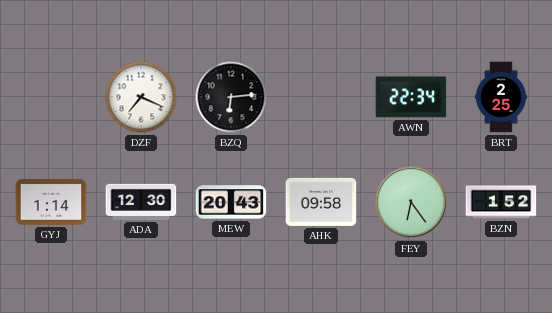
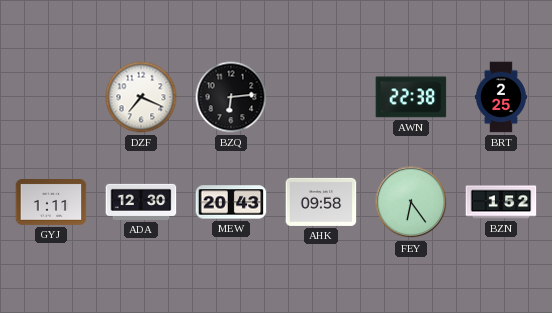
AWN: 22:34 -> 22:38
GYJ: 1:14 -> 1:11
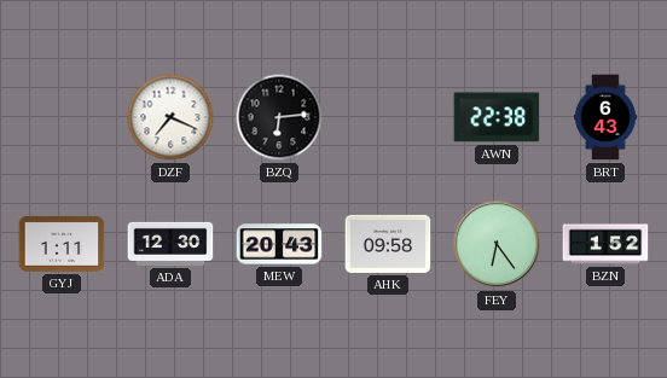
BRT: 2:25 -> 6:43
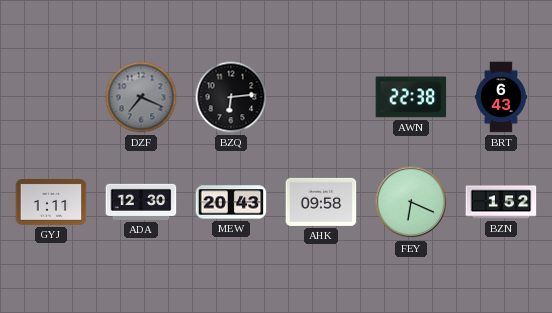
DZF dial: white -> grey
FEY: 6:24 -> 6:19
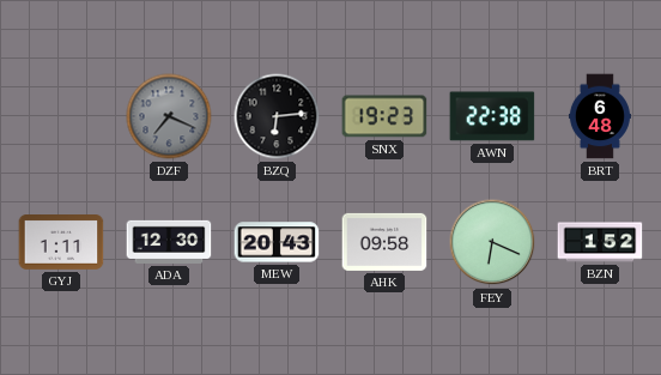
SNX: none -> 19:23
BRT: 6:43 -> 6:48
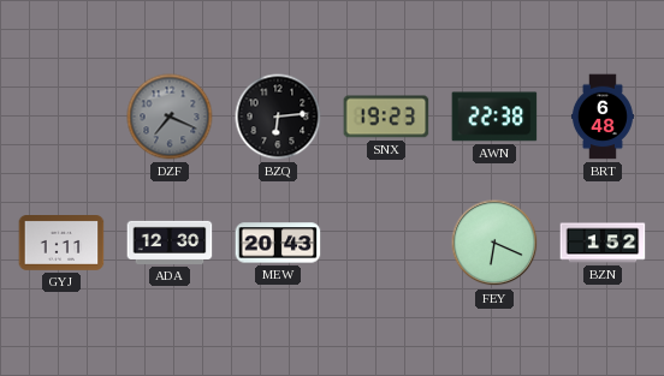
AHK: 09:58 -> none
